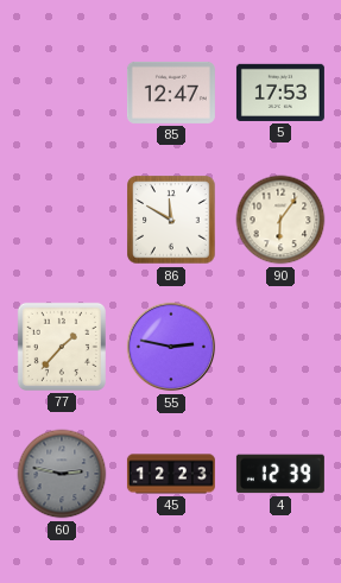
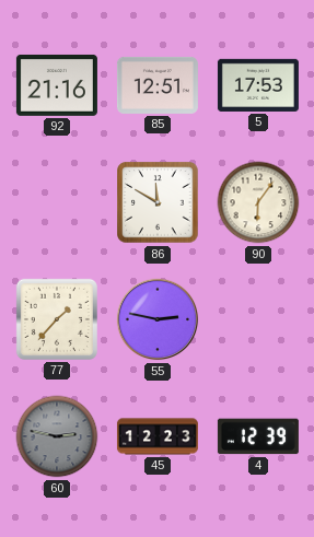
92: none -> 21:16
85: 12:47 -> 12:51
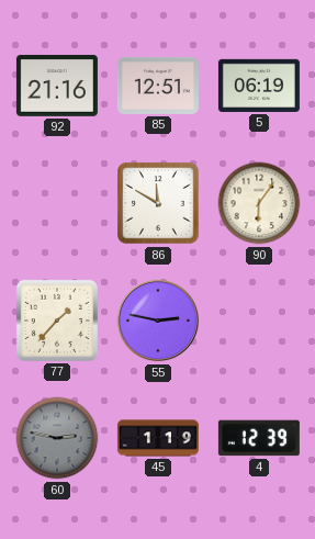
5: 17:53 -> 06:19
45: 12:23 -> 1:19
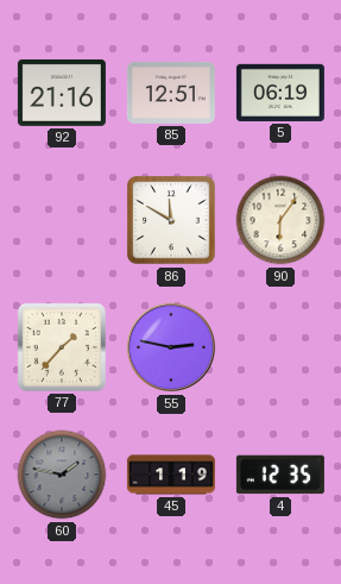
60: 2:47 -> 1:47
4: 12:39 -> 12:35
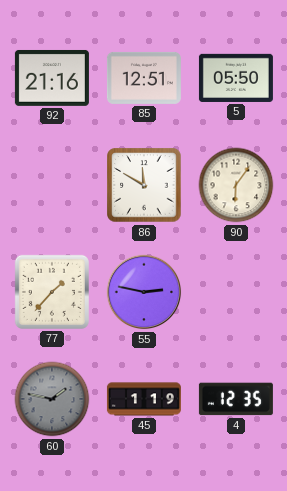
5: 06:19 -> 05:50
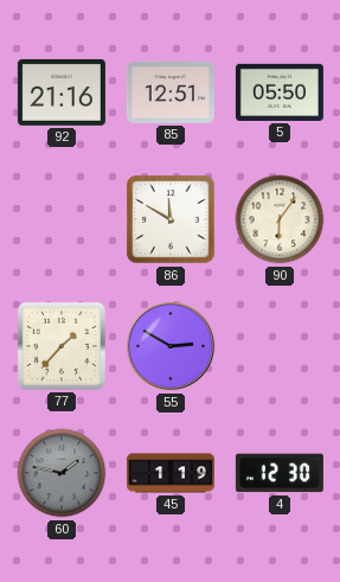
55: 2:47 -> 2:50
4: 12:35 -> 12:30
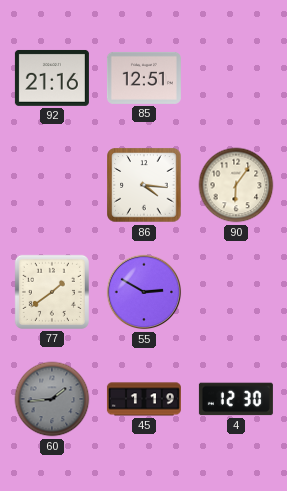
5: 05:50 -> none
86: 11:50 -> 4:16
77: 1:37 -> 1:39
60: 1:47 -> 1:44
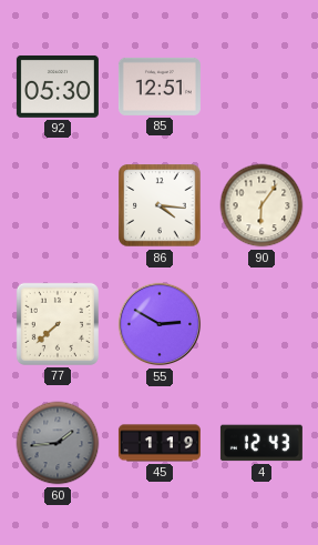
92: 21:16 -> 05:30
77: 1:39 -> 7:38
4: 12:30 -> 12:43
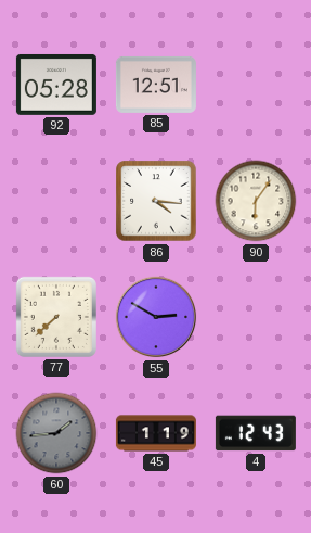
92: 05:30 -> 05:28
